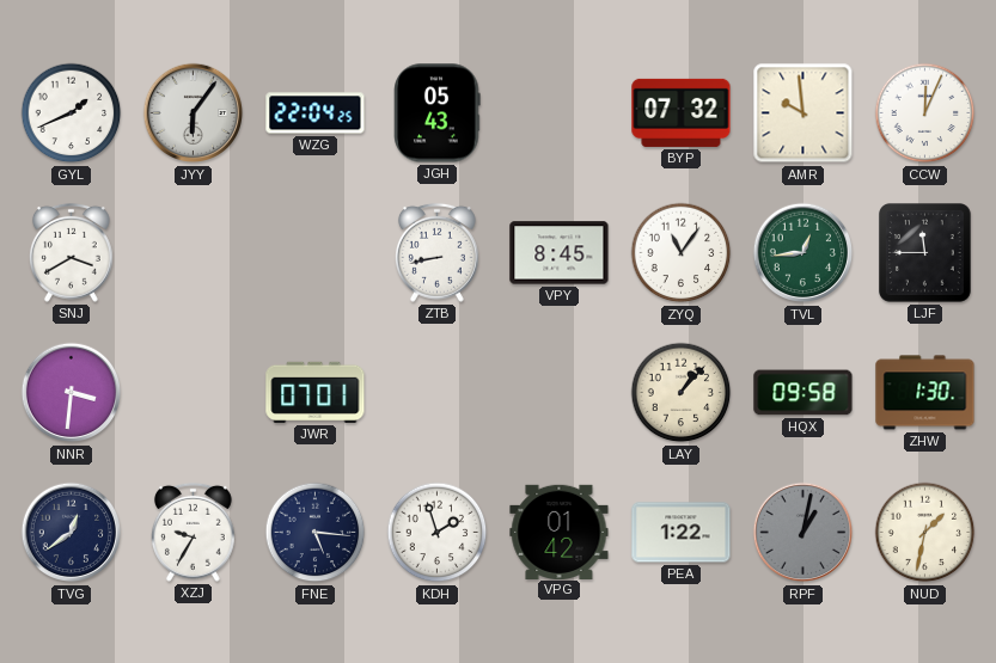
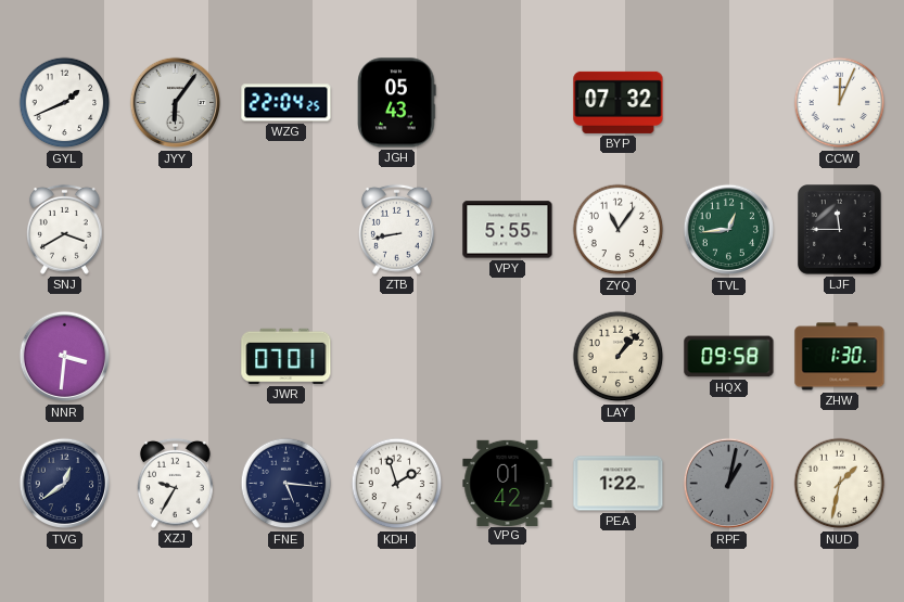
AMR: 9:59 -> none
VPY: 8:45 -> 5:55
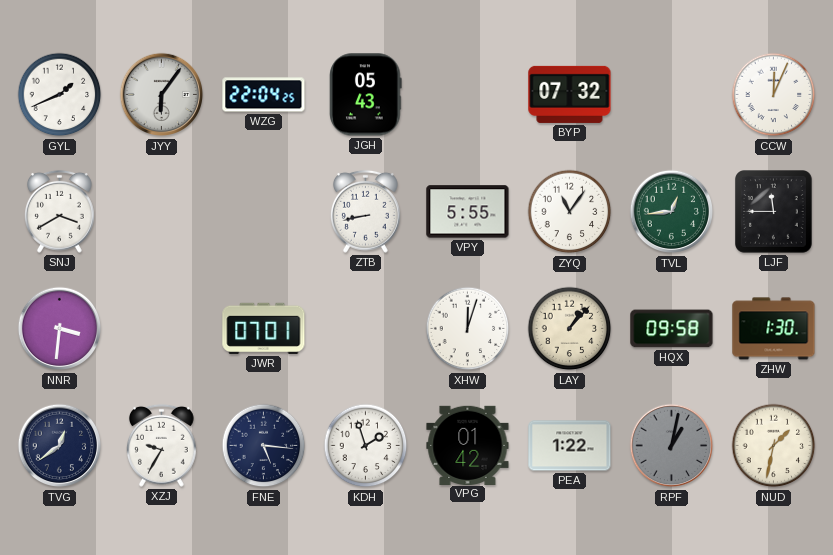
XHW: none -> 12:03
